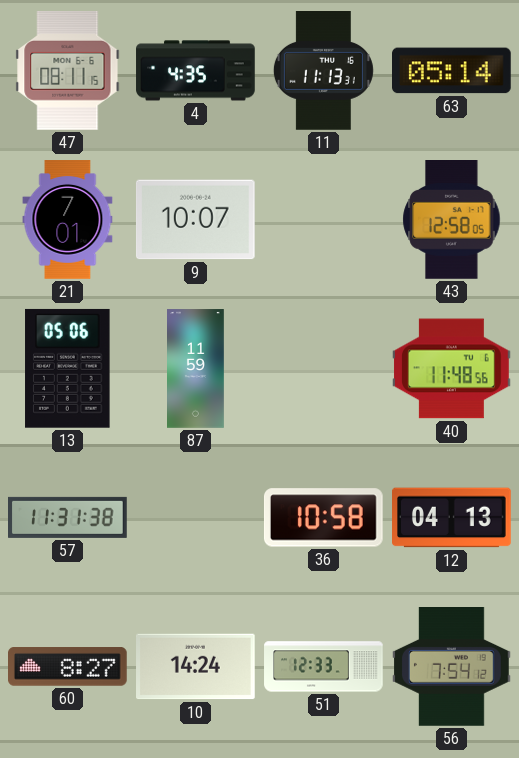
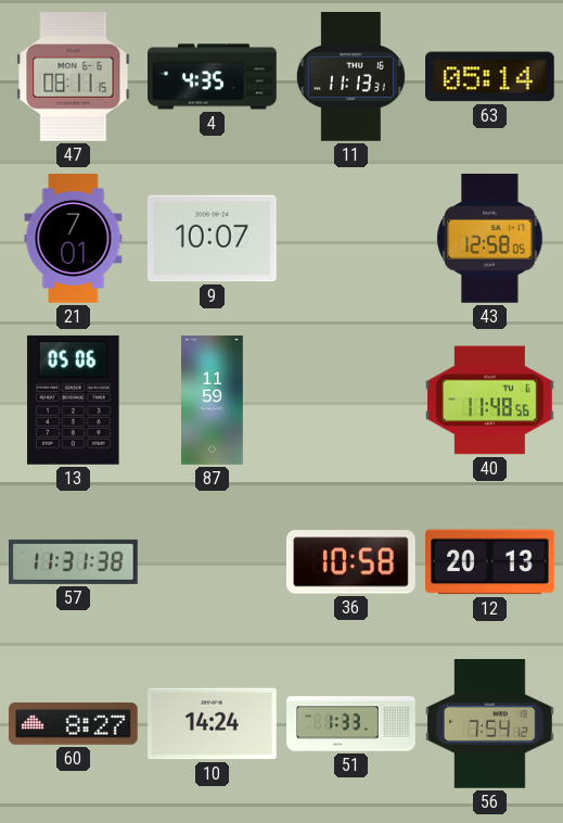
12: 04:13 -> 20:13
51: 12:33 -> 1:33
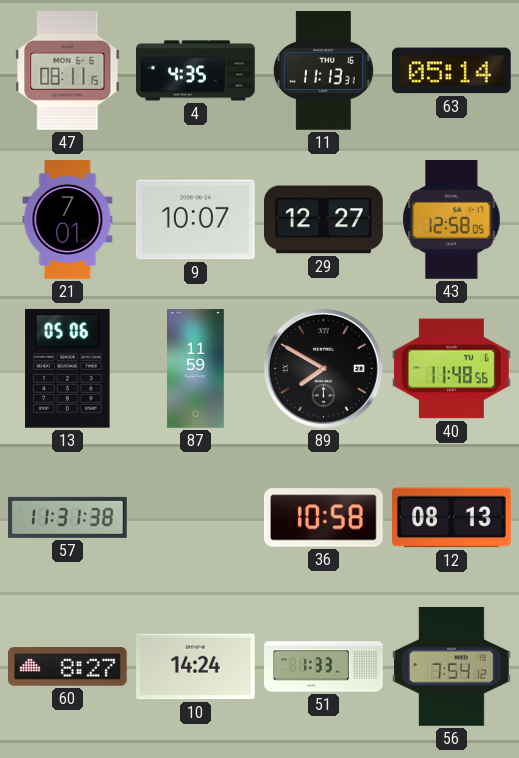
29: none -> 12:27
89: none -> 7:50
12: 20:13 -> 08:13
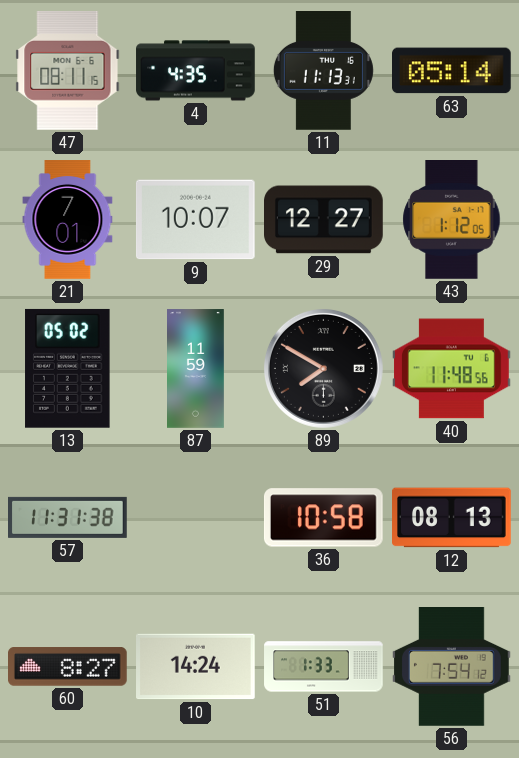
43: 12:58 -> 1:12
13: 05:06 -> 05:02
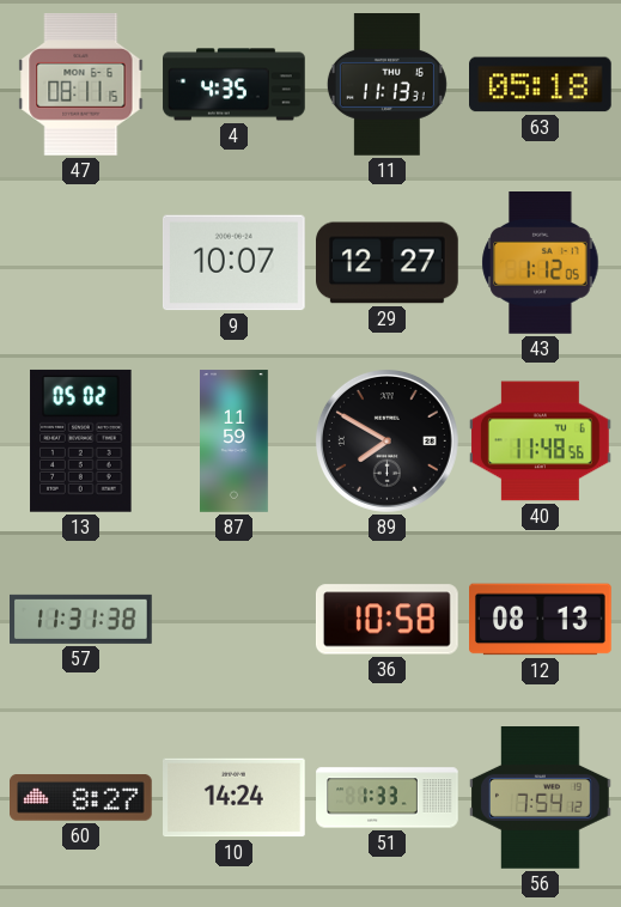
63: 05:14 -> 05:18
21: 7:01 -> none
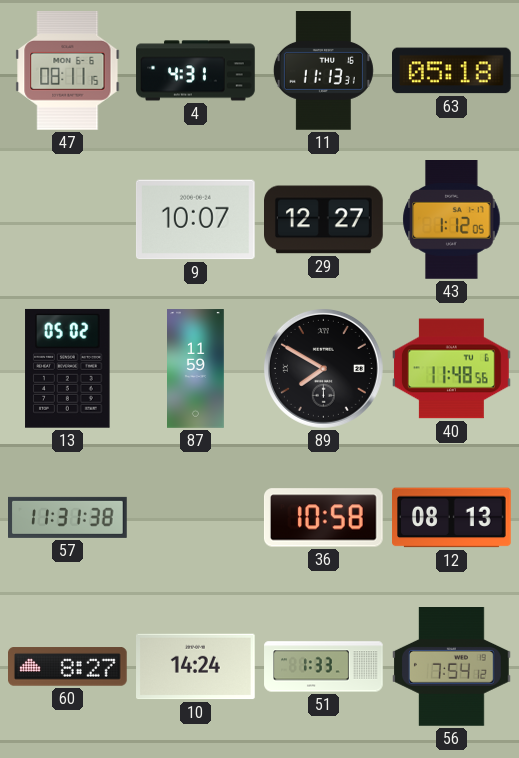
4: 4:35 -> 4:31
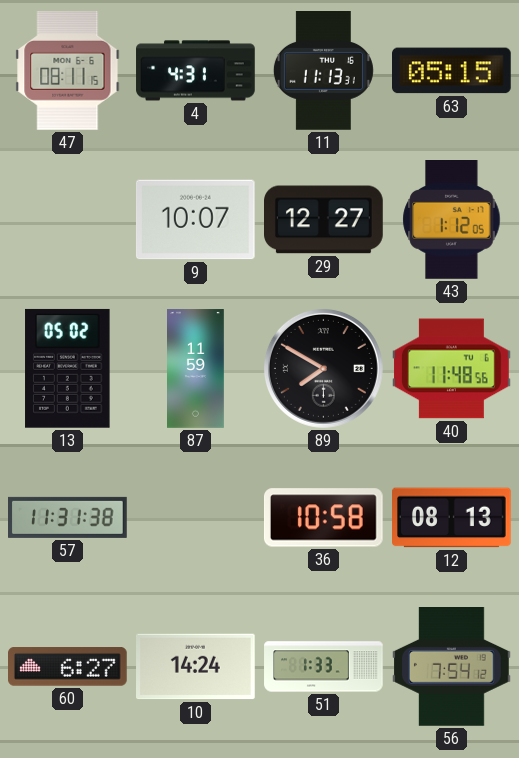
63: 05:18 -> 05:15
60: 8:27 -> 6:27
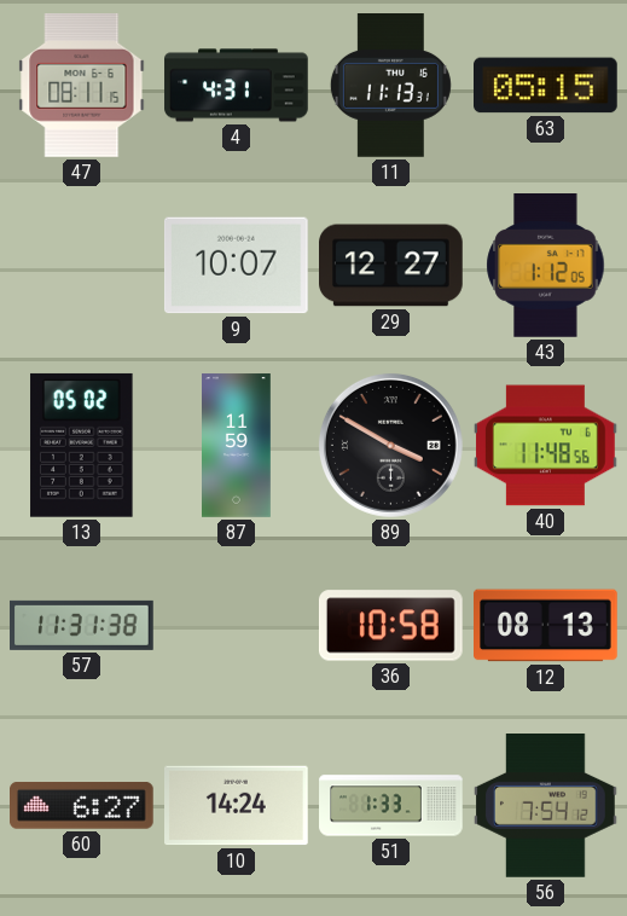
89: 7:50 -> 3:50
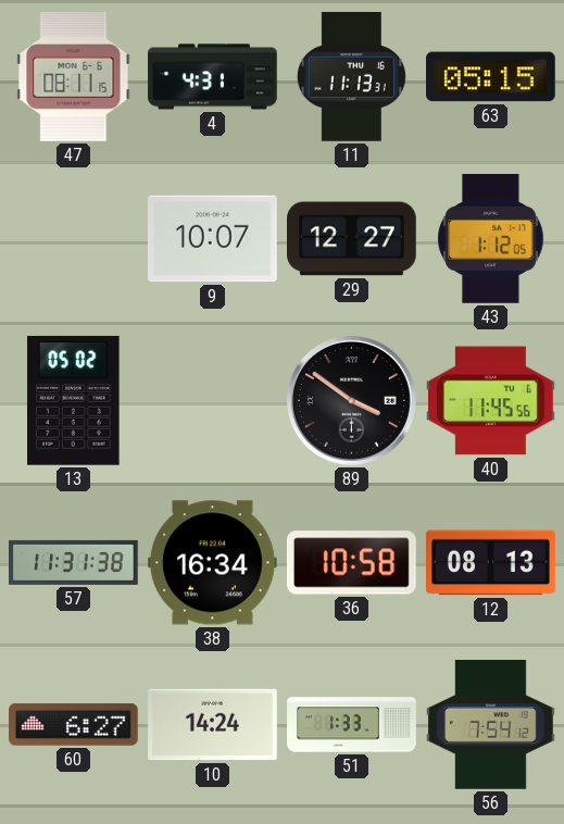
87: 11:59 -> none
89: 3:50 -> 3:51
40: 11:48 -> 11:45
38: none -> 16:34
